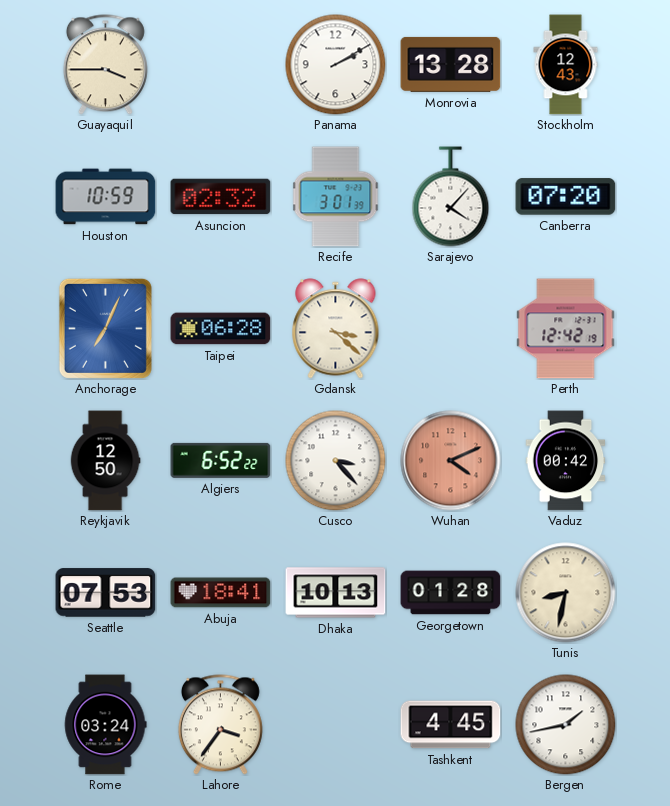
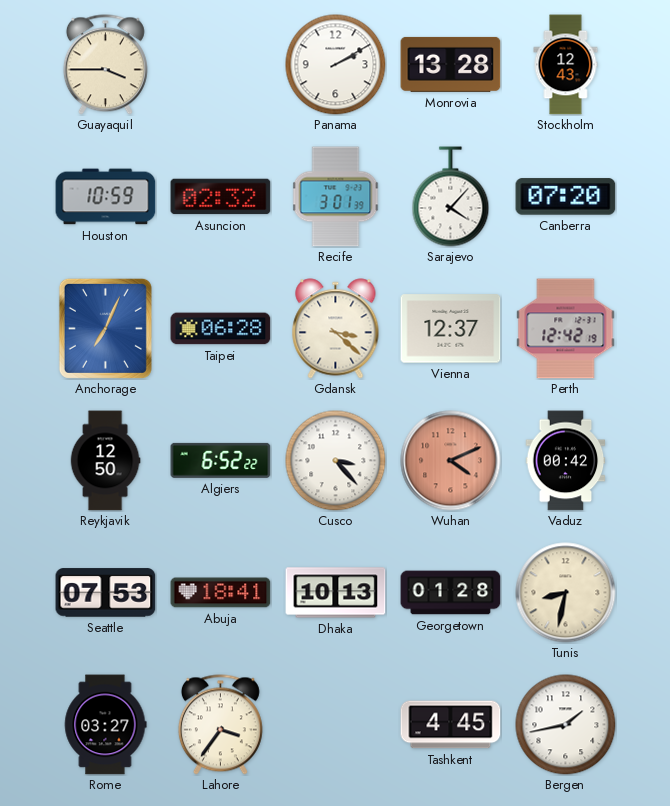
Vienna: none -> 12:37
Rome: 03:24 -> 03:27
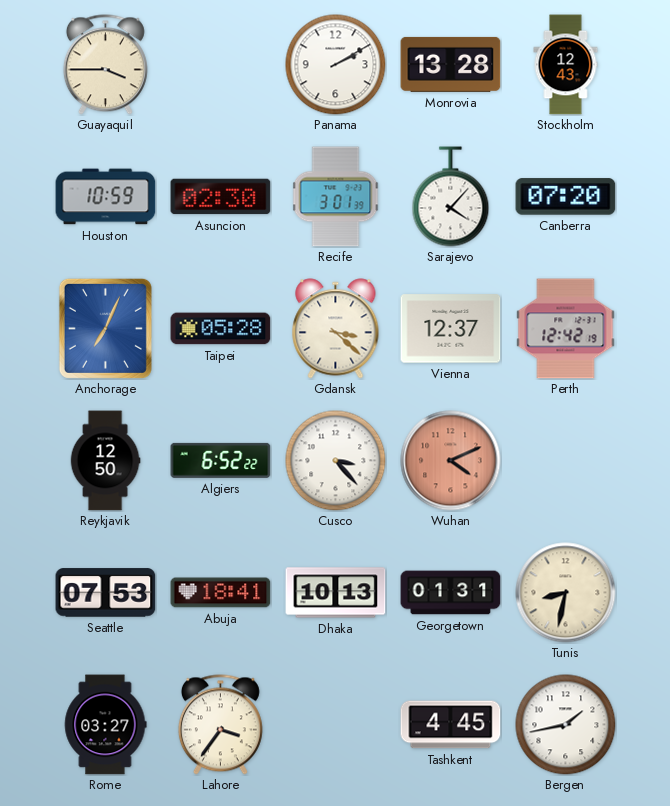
Asuncion: 02:32 -> 02:30
Taipei: 06:28 -> 05:28
Vaduz: 00:42 -> none
Georgetown: 01:28 -> 01:31
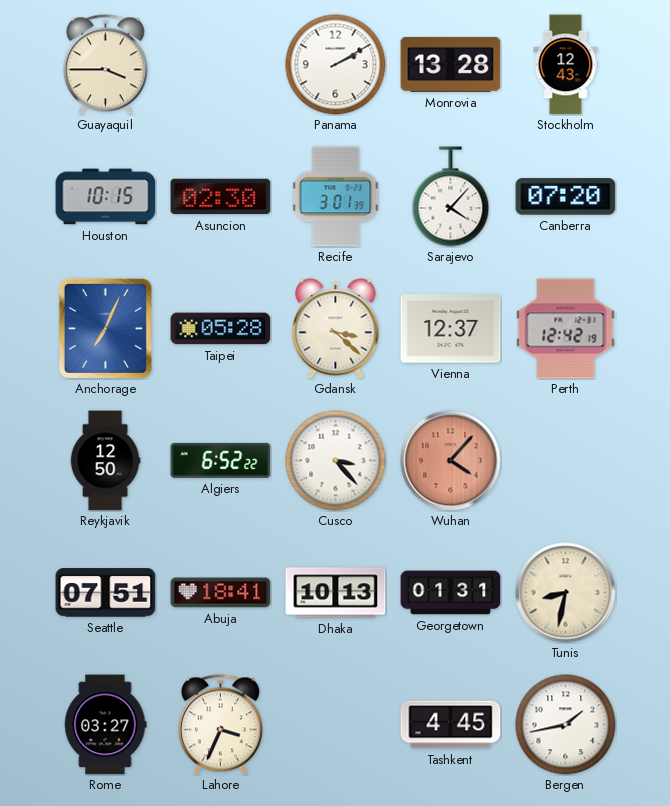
Houston: 10:59 -> 10:15
Wuhan: 4:11 -> 4:07
Seattle: 07:53 -> 07:51
Lahore: 3:36 -> 3:34
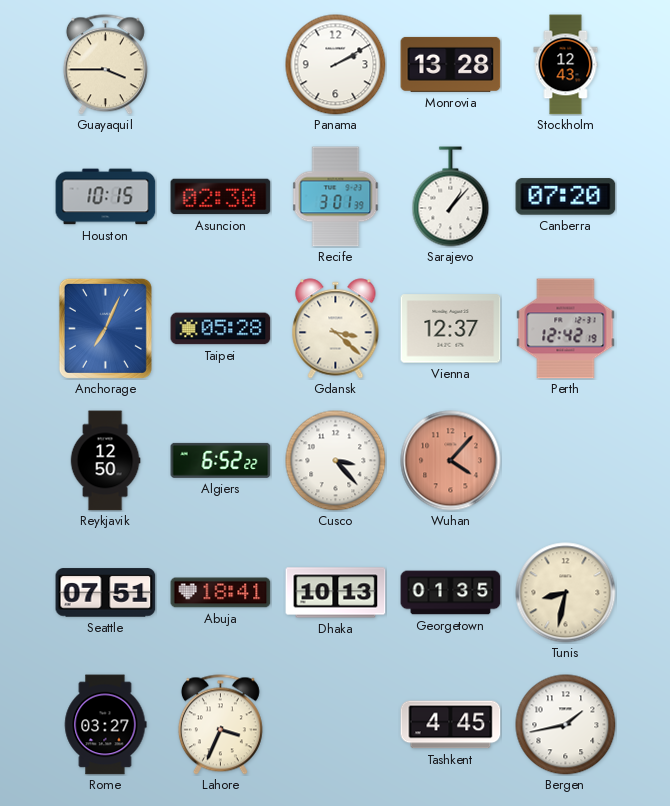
Sarajevo: 4:07 -> 1:07
Georgetown: 01:31 -> 01:35
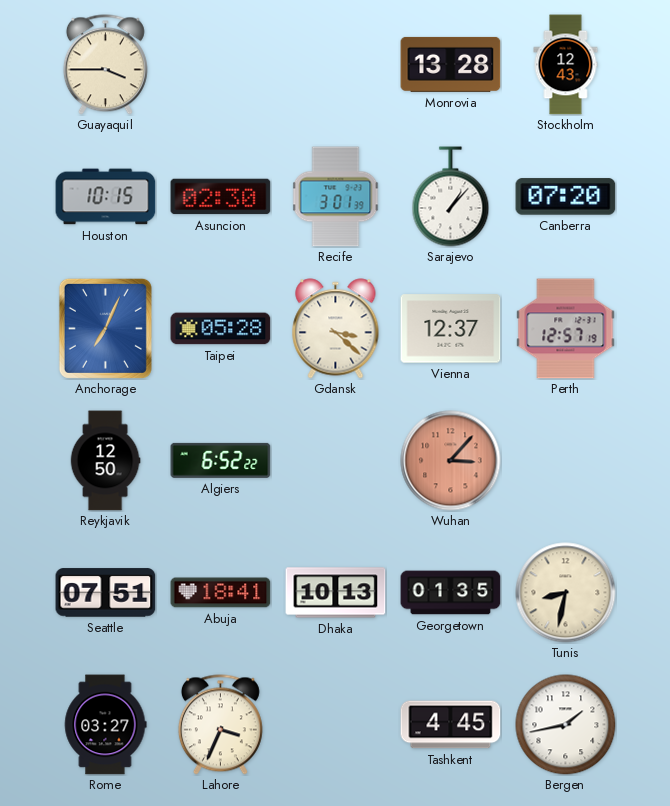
Panama: 2:10 -> none
Perth: 12:42 -> 12:57
Cusco: 3:23 -> none
Wuhan: 4:07 -> 3:07
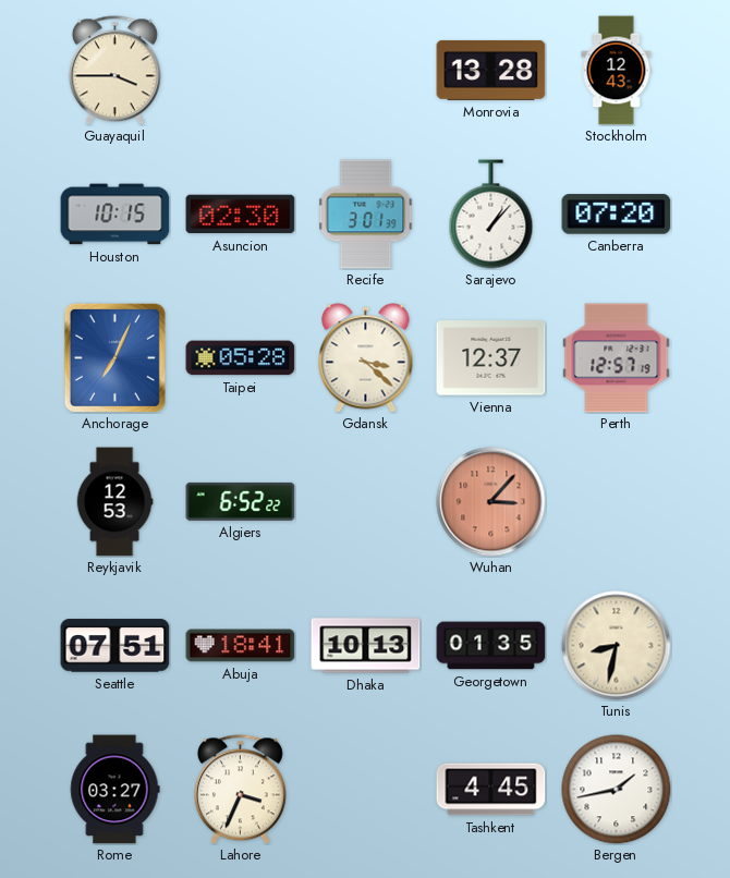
Reykjavik: 12:50 -> 12:53
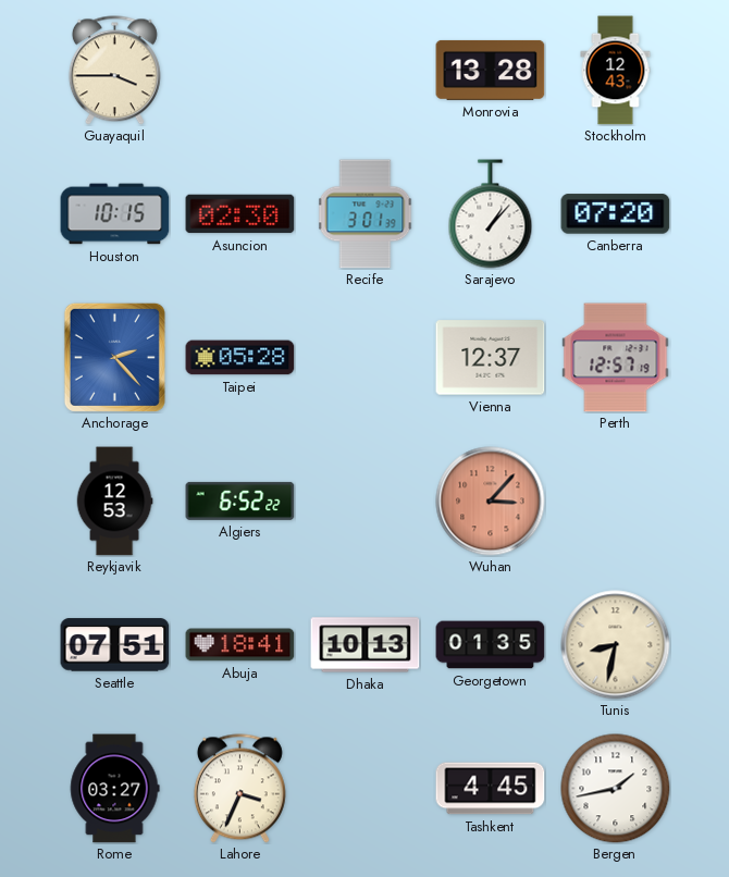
Anchorage: 7:04 -> 2:23
Gdansk: 3:22 -> none
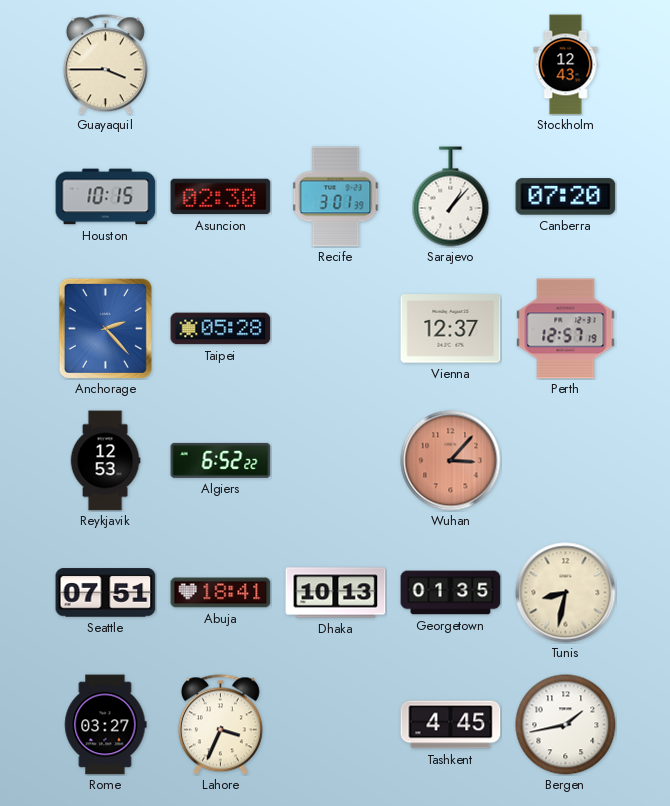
Monrovia: 13:28 -> none
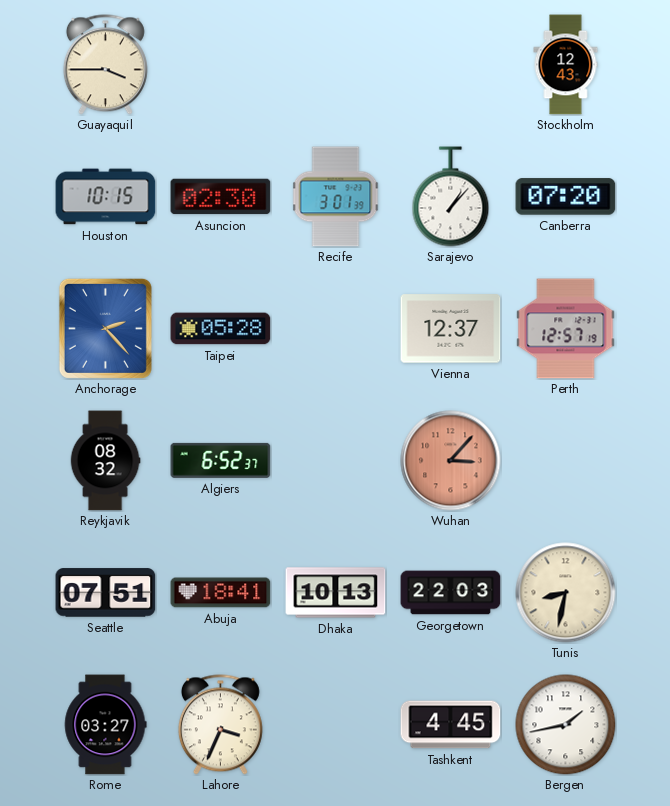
Reykjavik: 12:53 -> 08:32
Algiers: 6:52:22 -> 6:52:37
Georgetown: 01:35 -> 22:03
